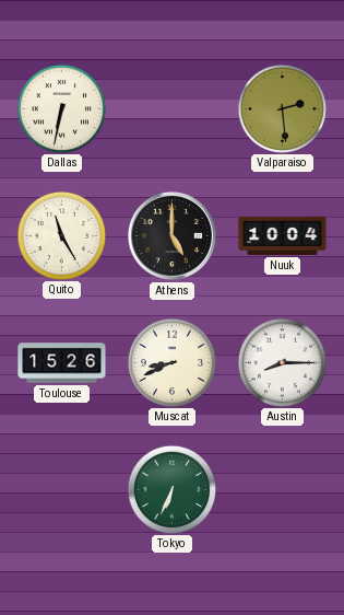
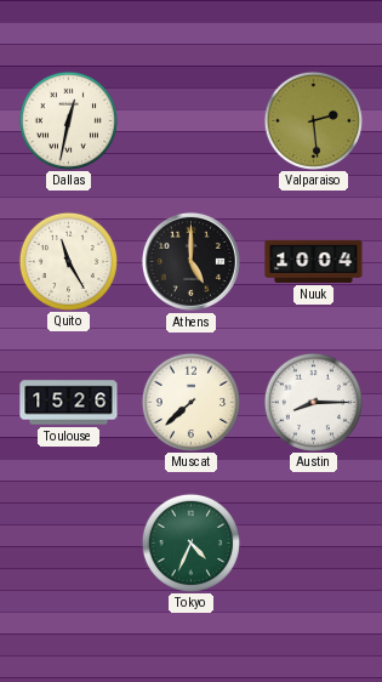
Dallas: 6:32 -> 12:32
Muscat: 8:41 -> 7:38
Tokyo: 6:34 -> 4:34
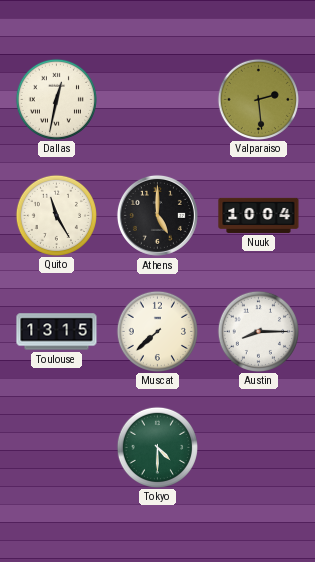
Toulouse: 15:26 -> 13:15
Tokyo: 4:34 -> 4:30
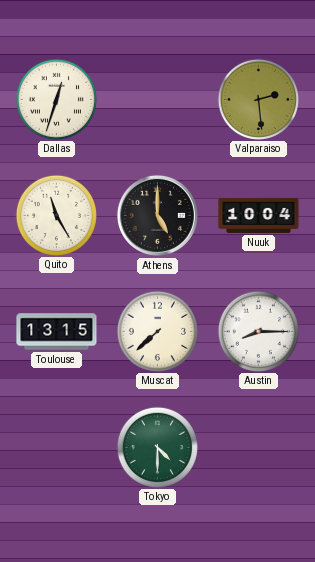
Dallas: 12:32 -> 12:33
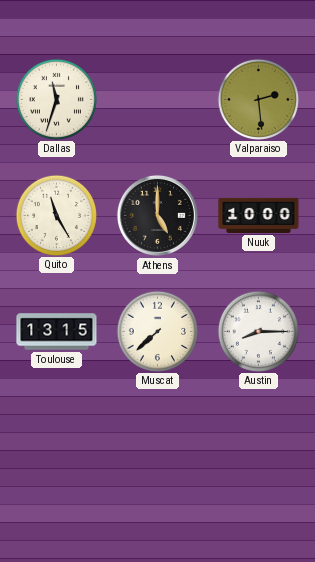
Dallas: 12:33 -> 11:33
Nuuk: 10:04 -> 10:00
Tokyo: 4:30 -> none
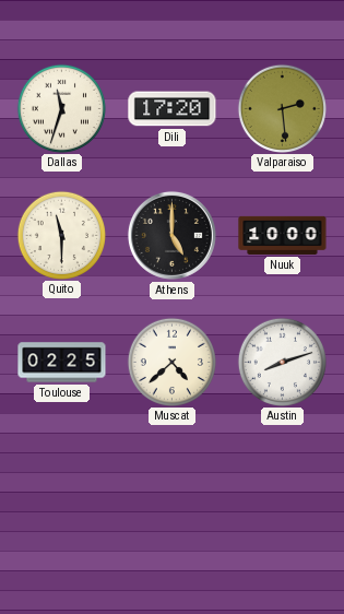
Dili: none -> 17:20
Quito: 11:25 -> 11:30
Toulouse: 13:15 -> 02:25
Muscat: 7:38 -> 4:38
Austin: 8:15 -> 8:12
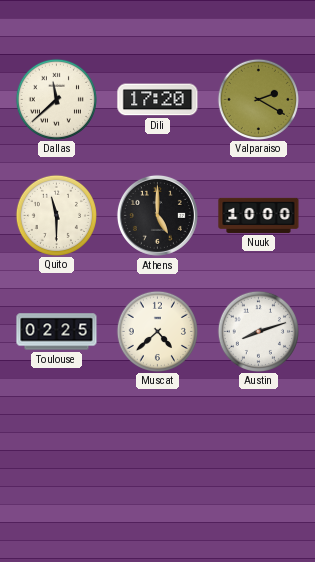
Dallas: 11:33 -> 11:38
Valparaiso: 2:29 -> 2:20
